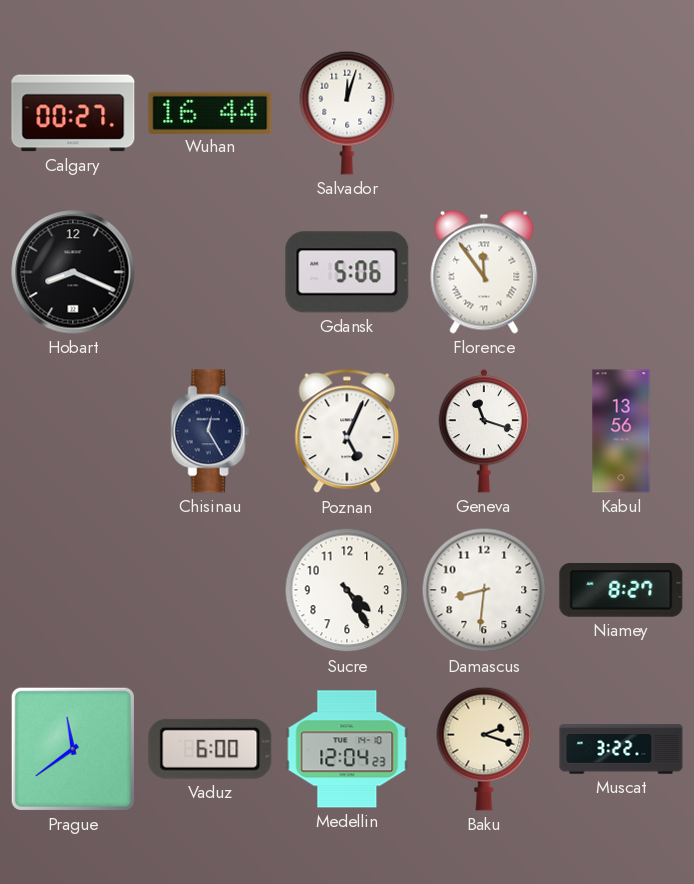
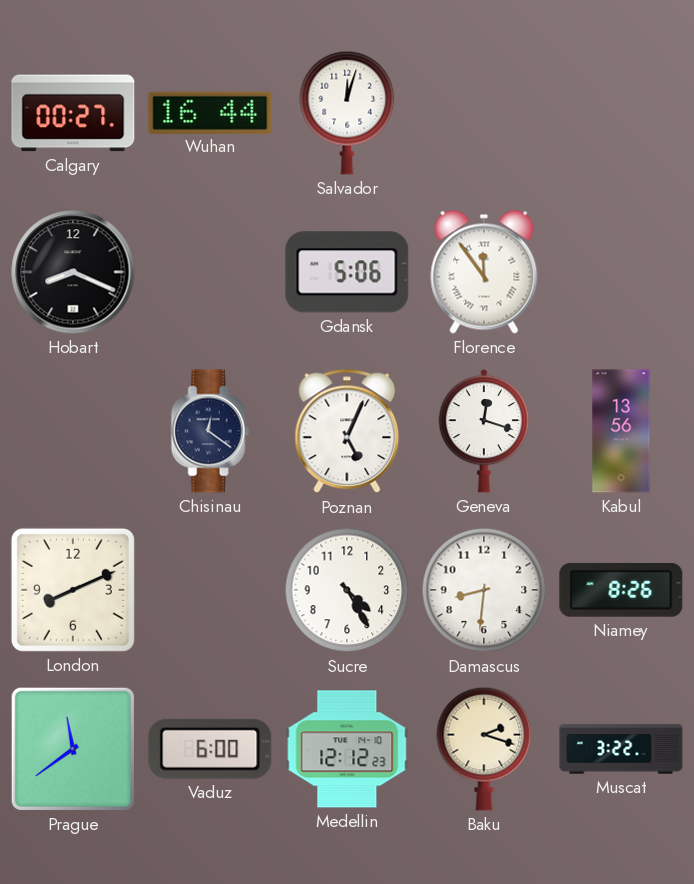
Chisinau: 12:25 -> 12:21
Geneva: 11:18 -> 12:18
London: none -> 8:11
Niamey: 8:27 -> 8:26
Medellin: 12:04 -> 12:12
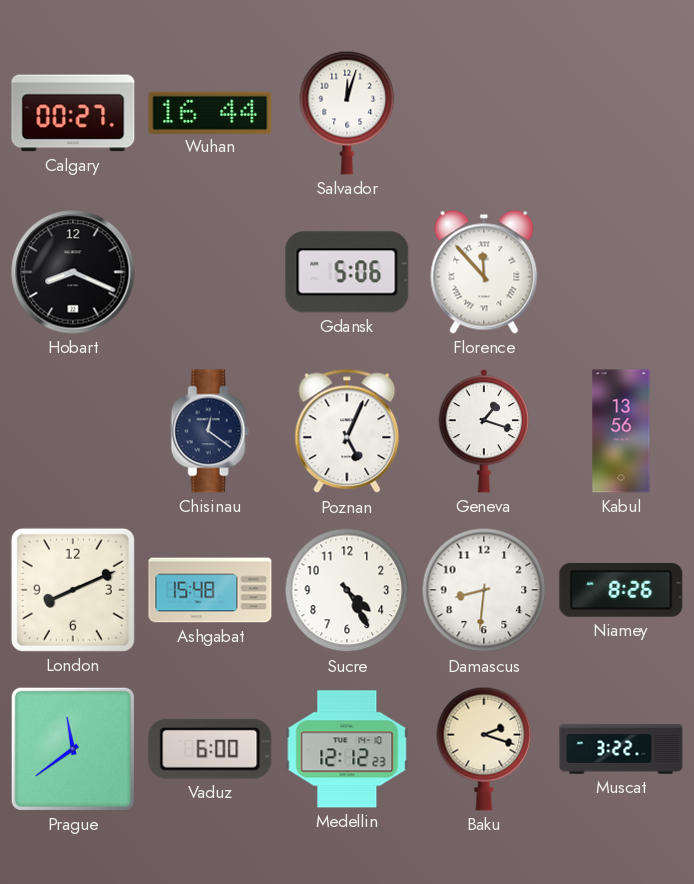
Florence: 11:54 -> 11:53
Geneva: 12:18 -> 1:18
Ashgabat: none -> 15:48
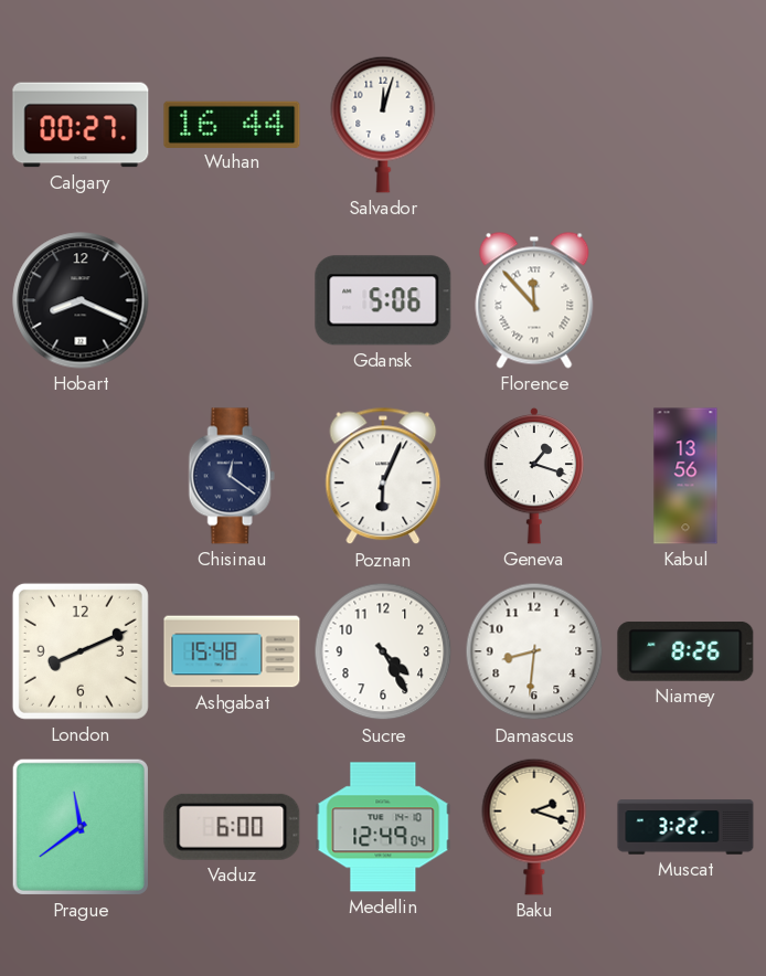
Poznan: 5:04 -> 6:04
Medellin: 12:12 -> 12:49
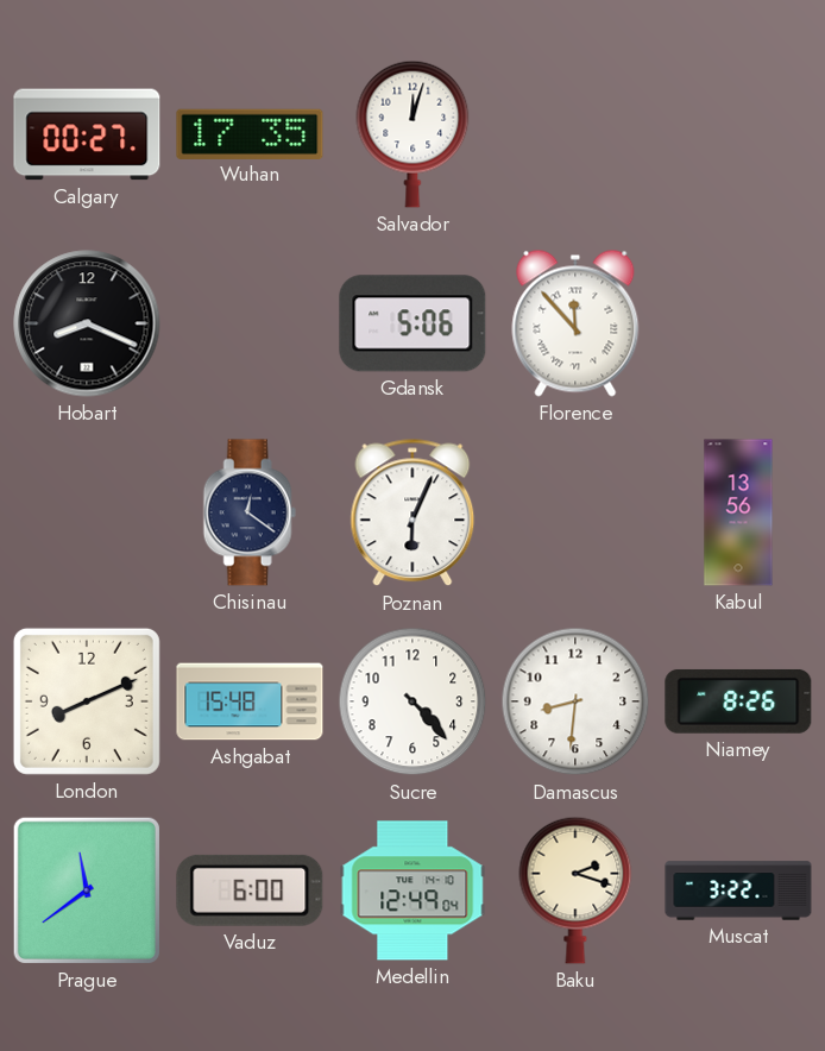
Wuhan: 16:44 -> 17:35
Geneva: 1:18 -> none
Sucre: 4:25 -> 4:23
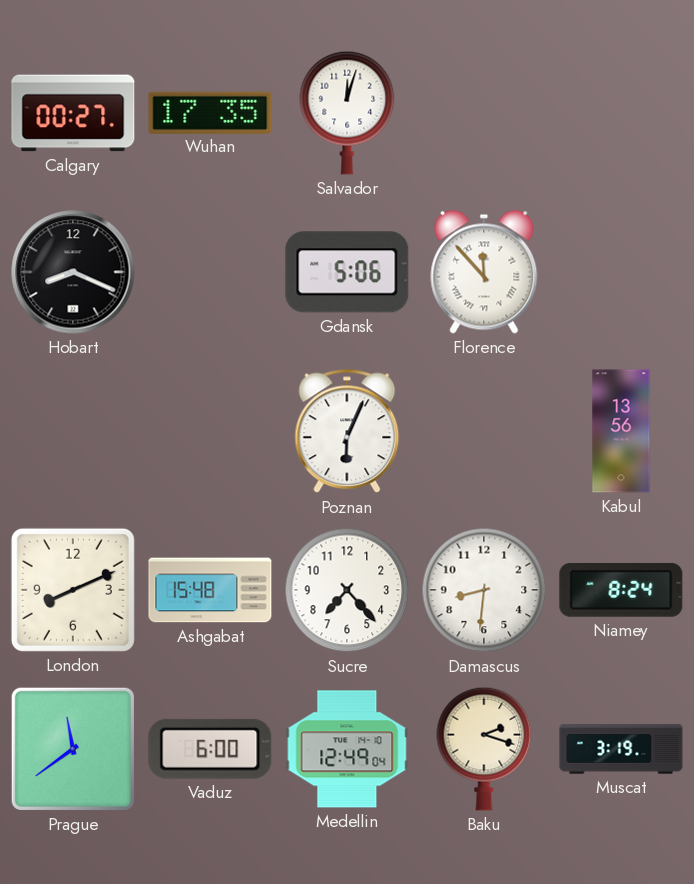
Chisinau: 12:21 -> none
Sucre: 4:23 -> 7:23
Niamey: 8:26 -> 8:24
Muscat: 3:22 -> 3:19
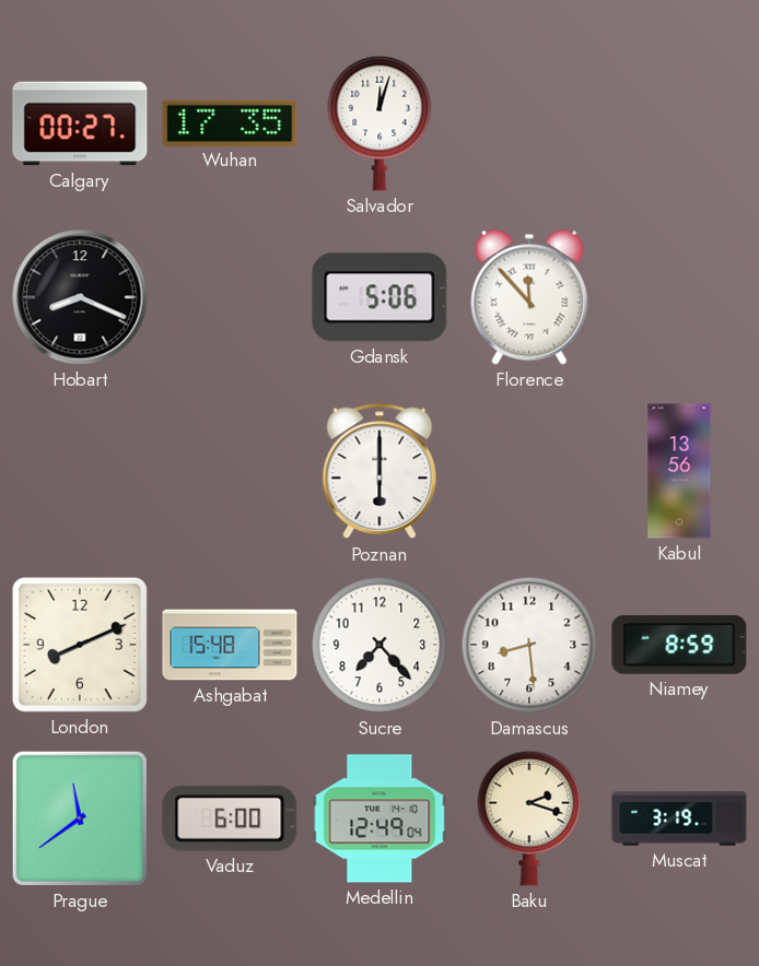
Poznan: 6:04 -> 6:00
Damascus: 8:31 -> 8:29
Niamey: 8:24 -> 8:59
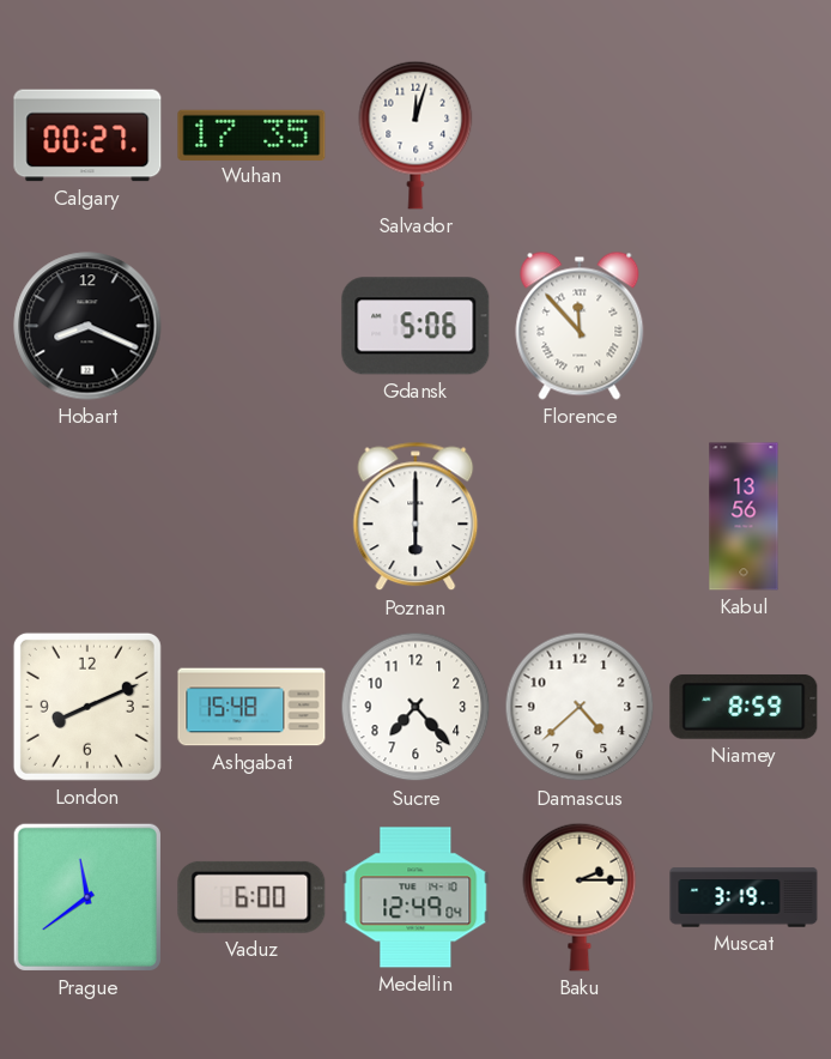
Damascus: 8:29 -> 4:38
Baku: 2:18 -> 2:15
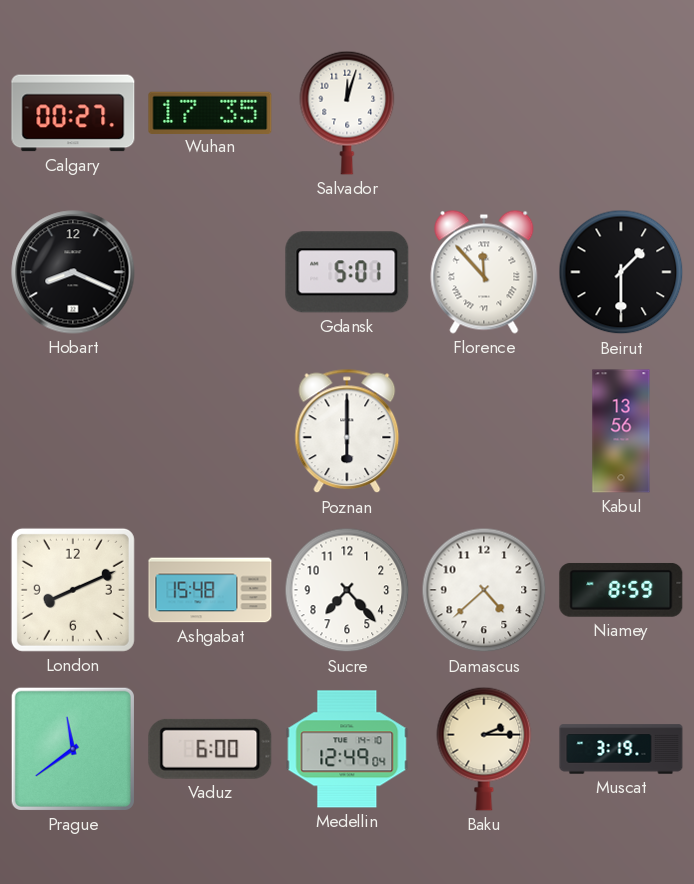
Gdansk: 5:06 -> 5:01
Beirut: none -> 1:30
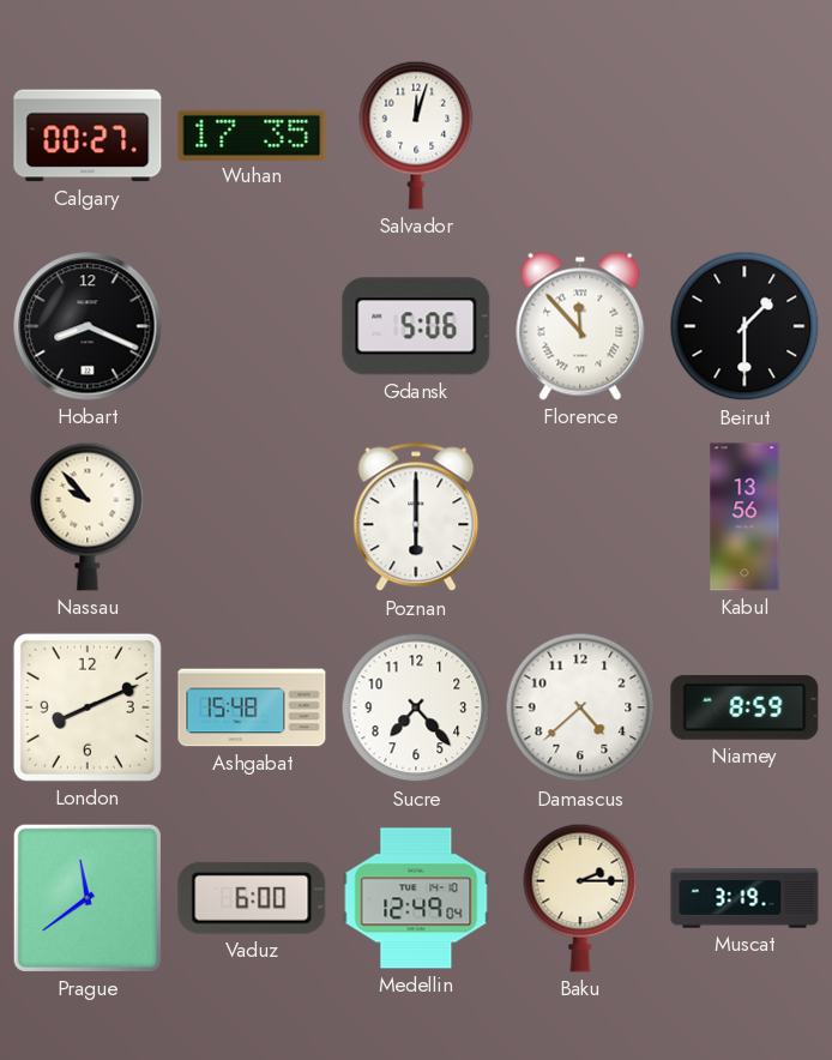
Gdansk: 5:01 -> 5:06
Nassau: none -> 9:53
